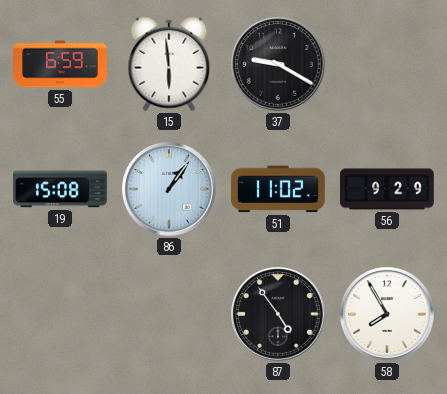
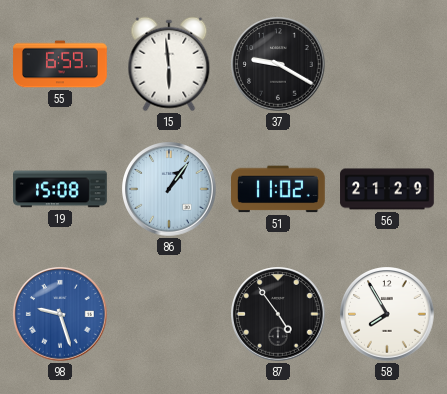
56: 9:29 -> 21:29
98: none -> 9:27
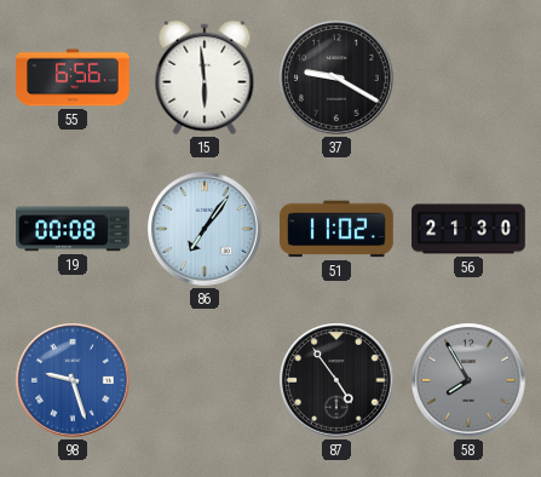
55: 6:59 -> 6:56
19: 15:08 -> 00:08
86: 1:06 -> 7:06
56: 21:29 -> 21:30
58 dial: white -> grey
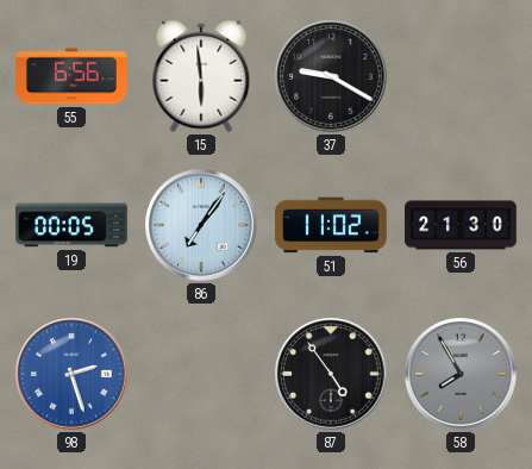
19: 00:08 -> 00:05
98: 9:27 -> 2:27
